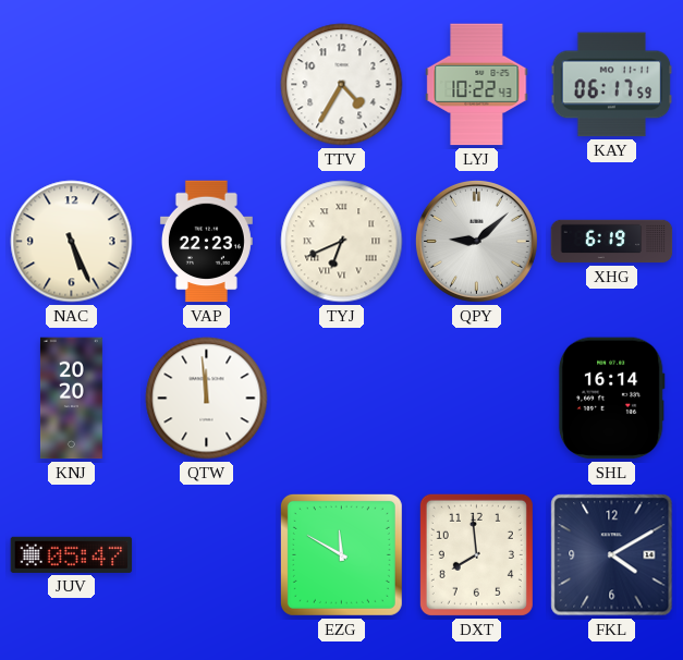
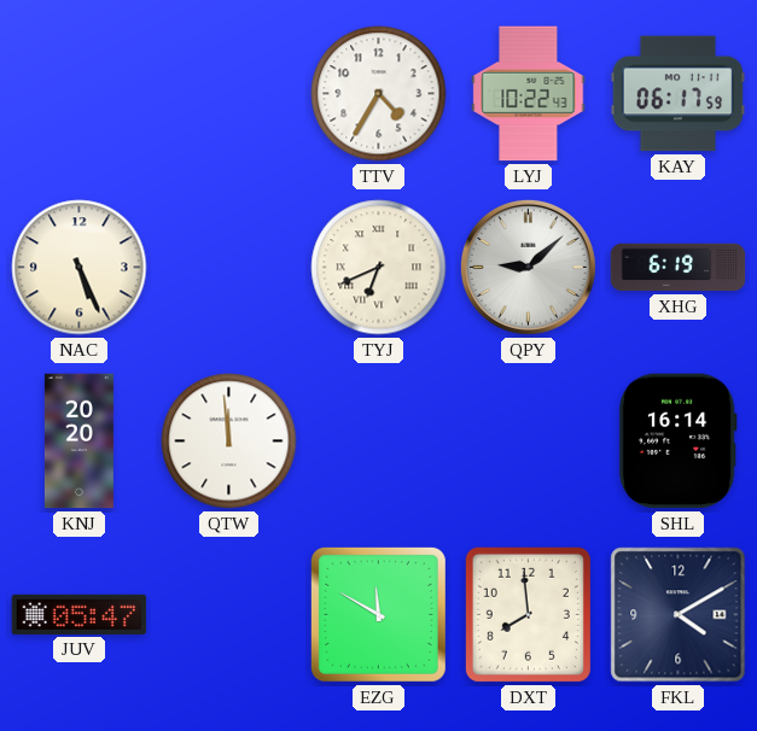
VAP: 22:23 -> none
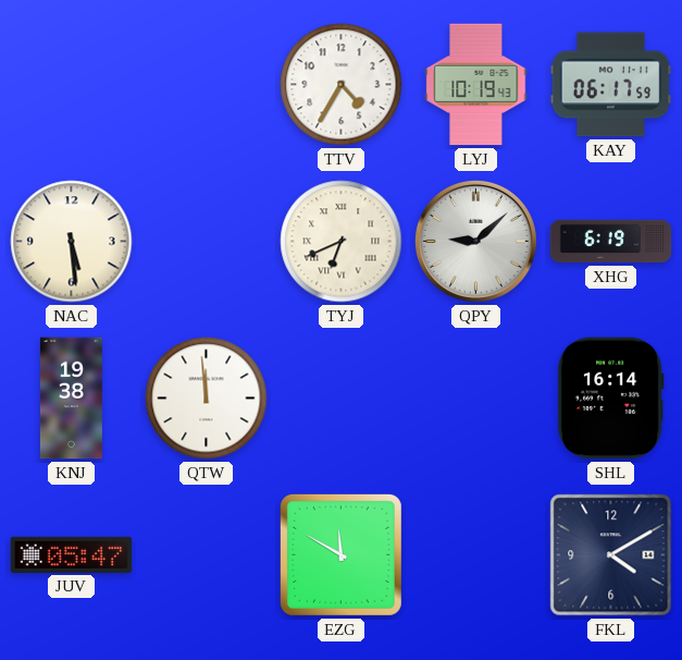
LYJ: 10:22 -> 10:19
NAC: 5:26 -> 5:29
KNJ: 20:20 -> 19:38
DXT: 7:59 -> none
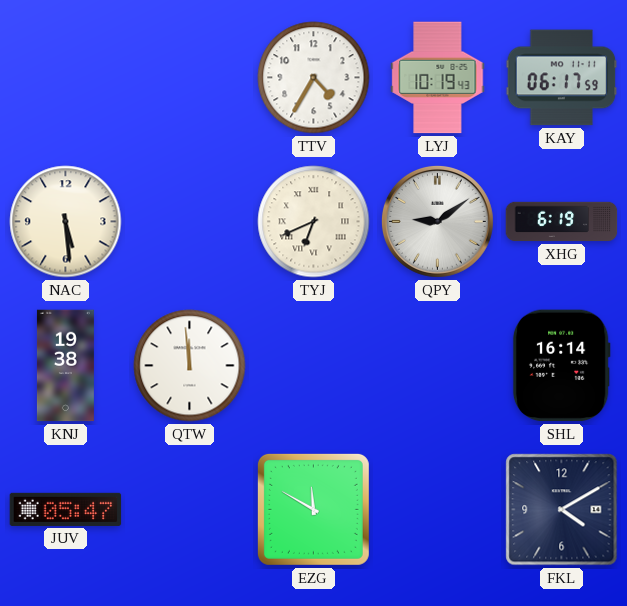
QPY: 9:08 -> 9:09
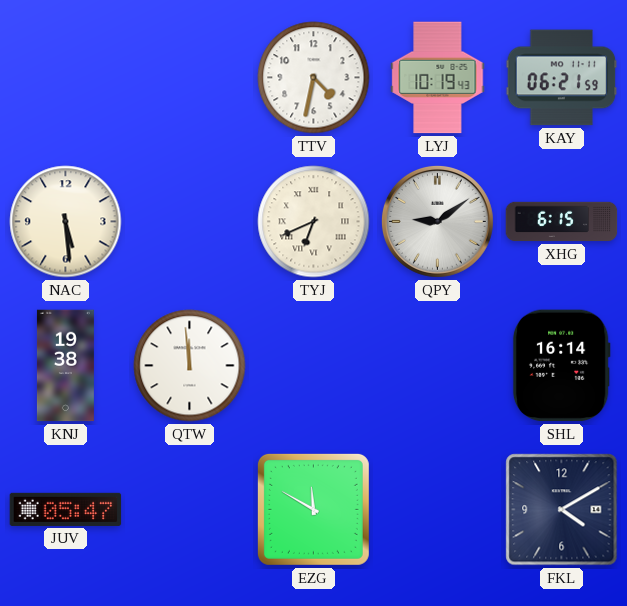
TTV: 4:35 -> 4:32
KAY: 06:17 -> 06:21
XHG: 6:19 -> 6:15
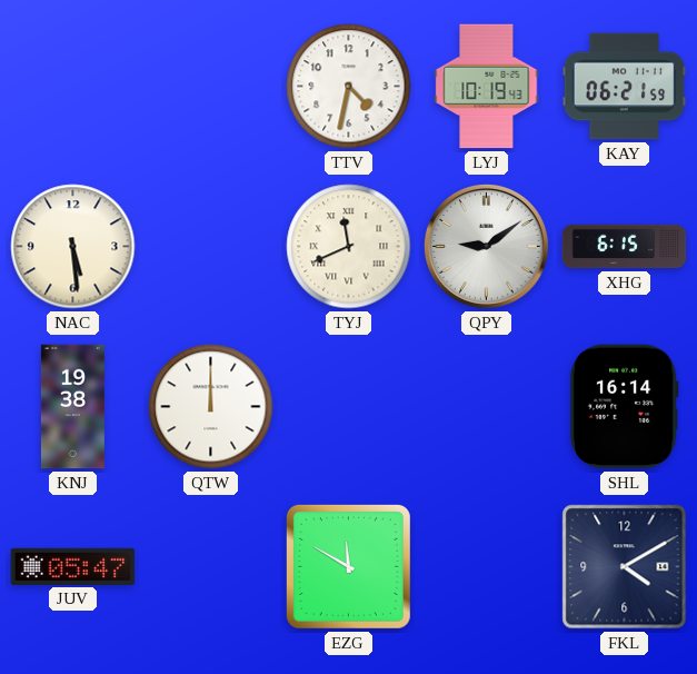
TYJ: 6:41 -> 11:41
QTW: 11:59 -> 12:00
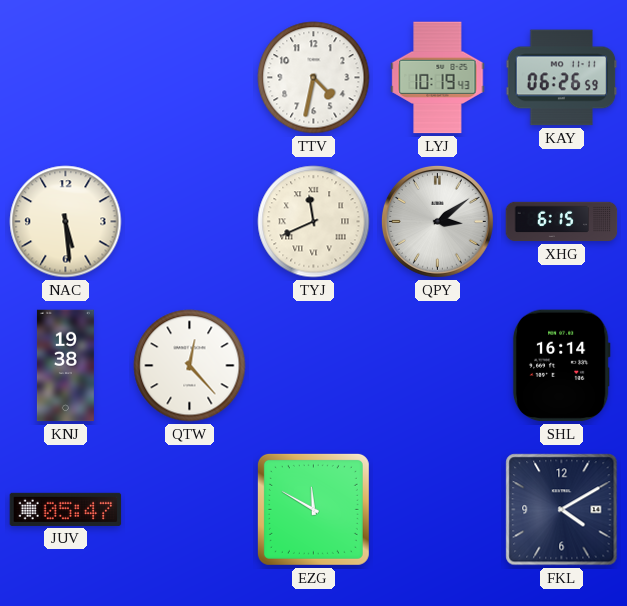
KAY: 06:21 -> 06:26
QPY: 9:09 -> 3:09
QTW: 12:00 -> 12:23
